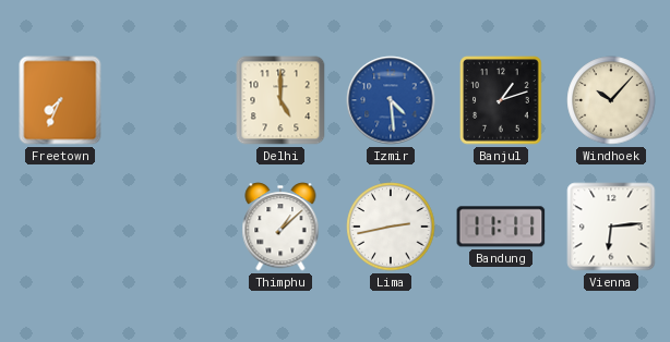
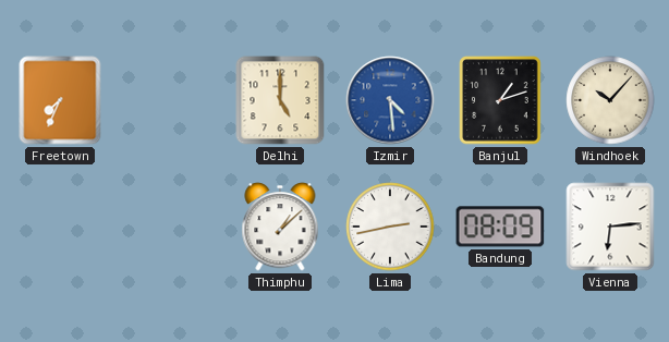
Bandung: 11:11 -> 08:09
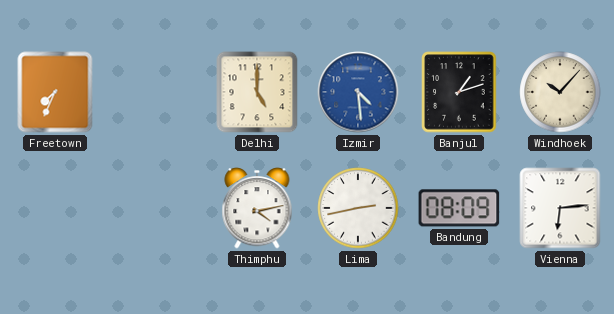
Thimphu: 1:08 -> 4:13
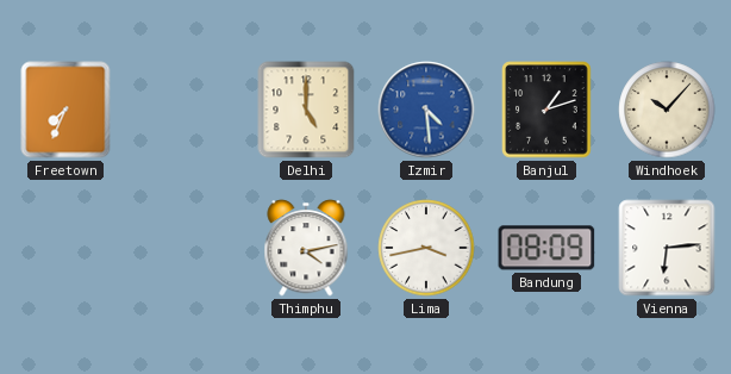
Lima: 2:43 -> 3:43
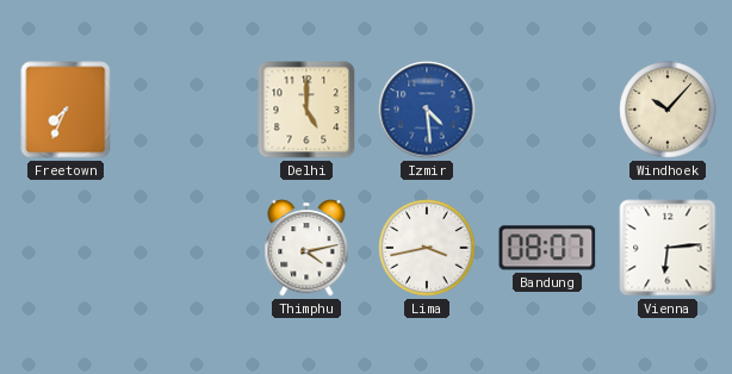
Banjul: 1:12 -> none
Bandung: 08:09 -> 08:07
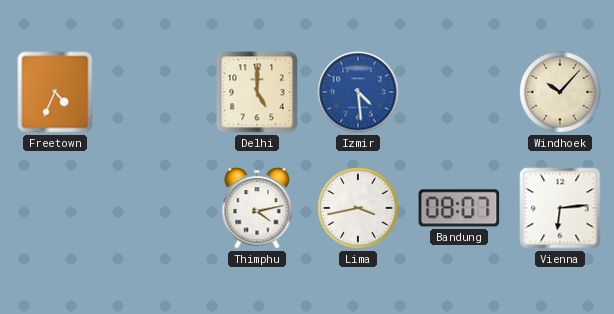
Freetown: 7:34 -> 4:34
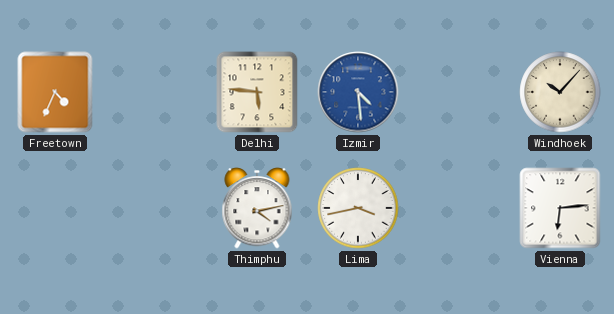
Delhi: 5:00 -> 5:46
Bandung: 08:07 -> none
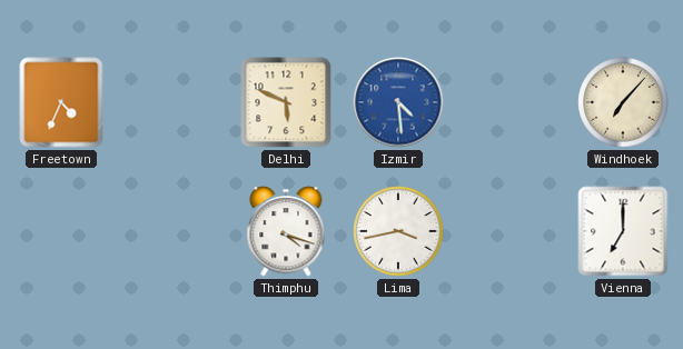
Delhi: 5:46 -> 5:49
Windhoek: 10:07 -> 7:07
Thimphu: 4:13 -> 4:18
Vienna: 6:14 -> 7:00
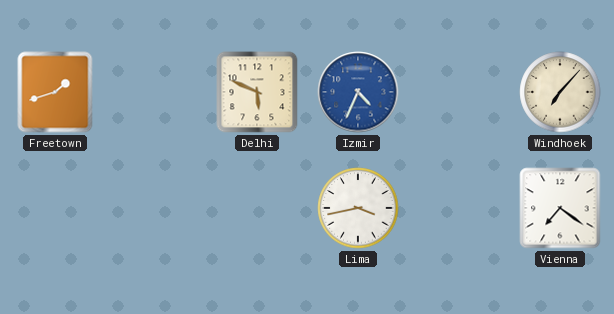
Freetown: 4:34 -> 1:42
Izmir: 4:29 -> 4:34
Thimphu: 4:18 -> none
Vienna: 7:00 -> 7:21
